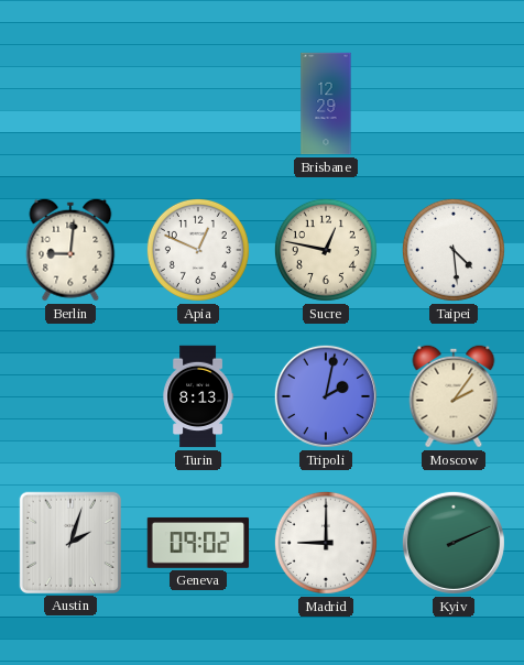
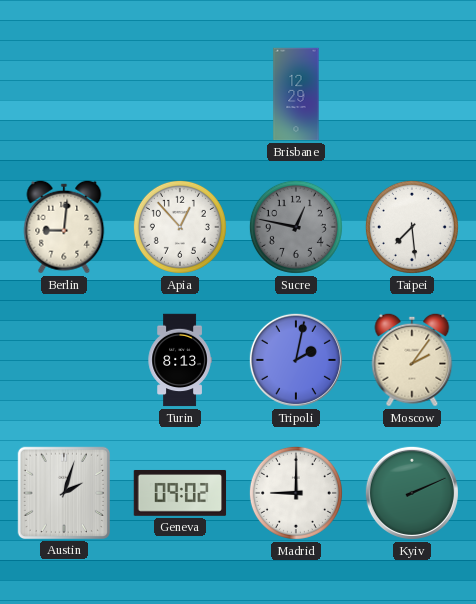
Apia: 12:49 -> 12:53
Sucre dial: cream -> grey
Taipei: 4:29 -> 7:29
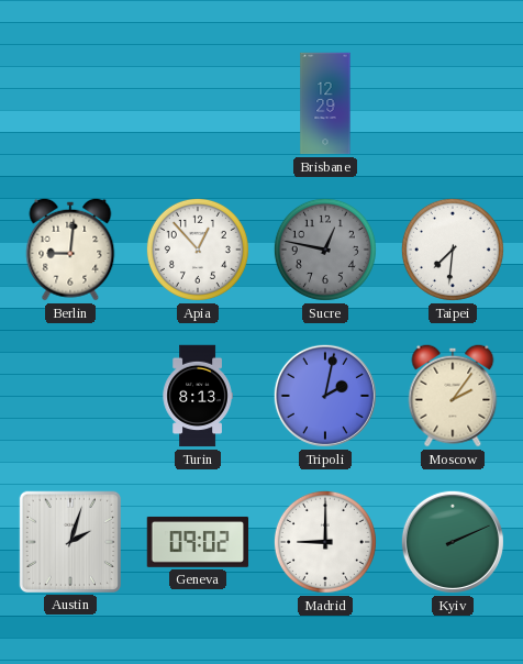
Taipei: 7:29 -> 7:31
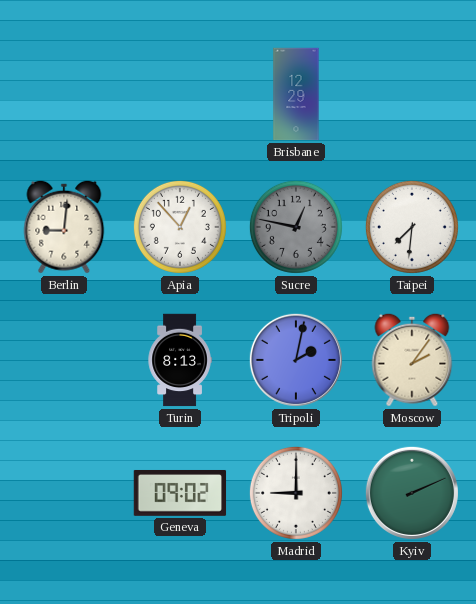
Austin: 2:03 -> none
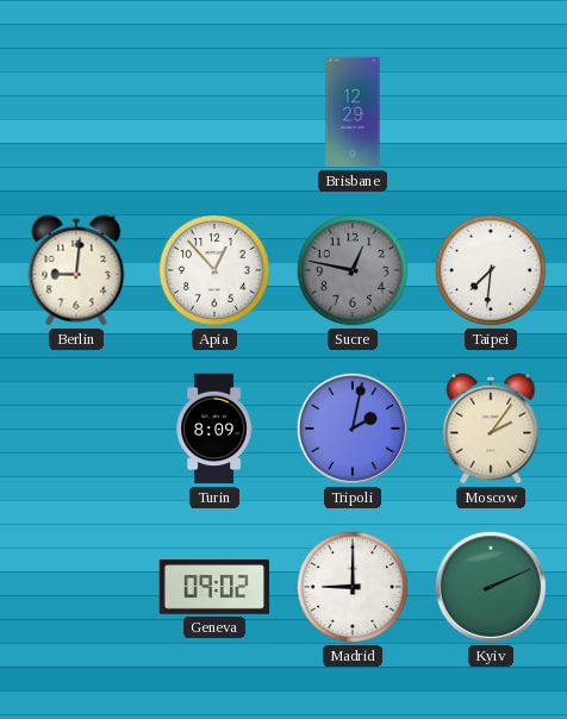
Turin: 8:13 -> 8:09
